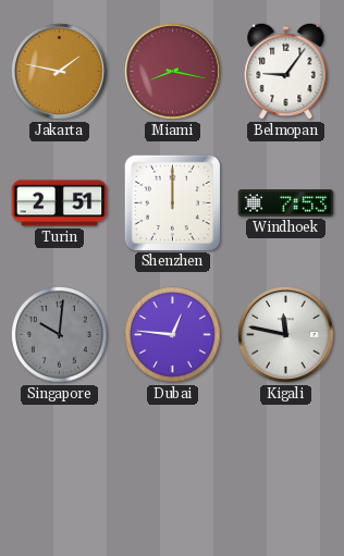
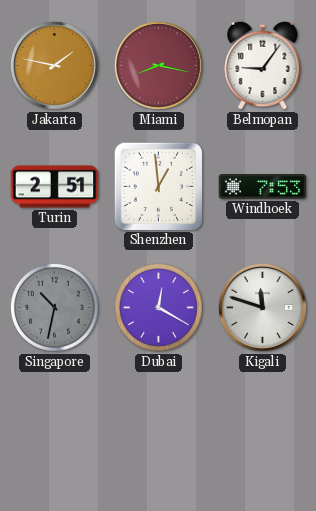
Shenzhen: 12:00 -> 12:59
Singapore: 10:01 -> 10:32
Dubai: 12:46 -> 12:20
Kigali: 11:47 -> 11:48
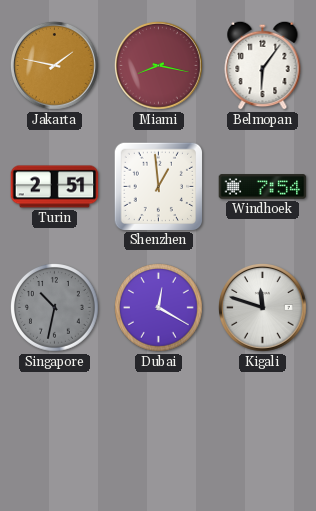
Belmopan: 9:06 -> 6:06
Windhoek: 7:53 -> 7:54
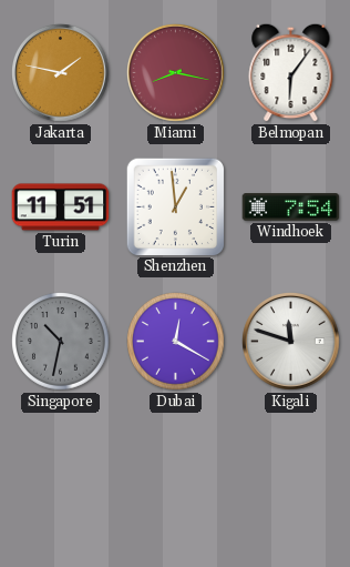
Turin: 2:51 -> 11:51
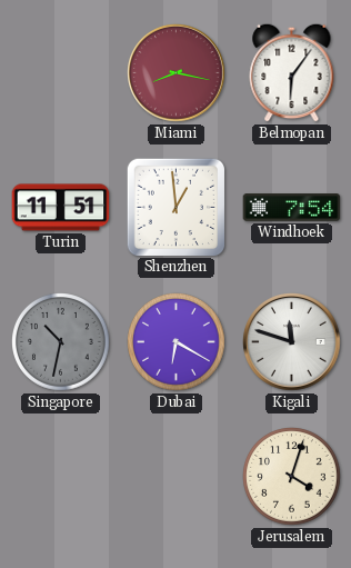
Jakarta: 1:47 -> none
Dubai: 12:20 -> 6:20
Jerusalem: none -> 4:03
